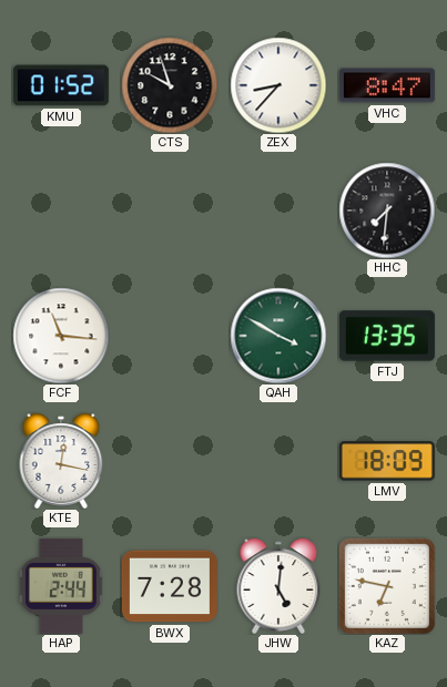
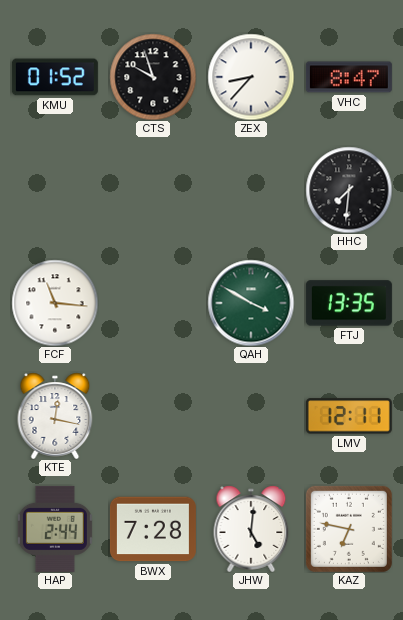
LMV: 18:09 -> 12:11
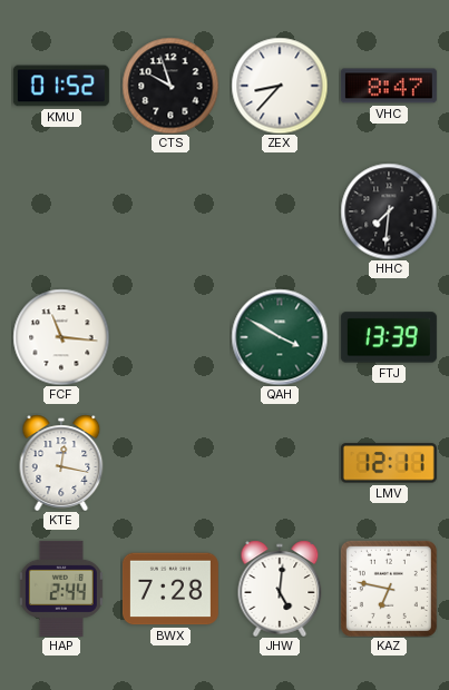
FTJ: 13:35 -> 13:39
